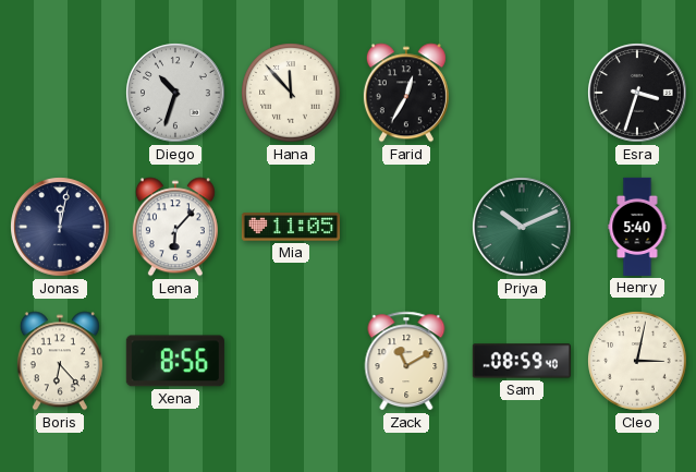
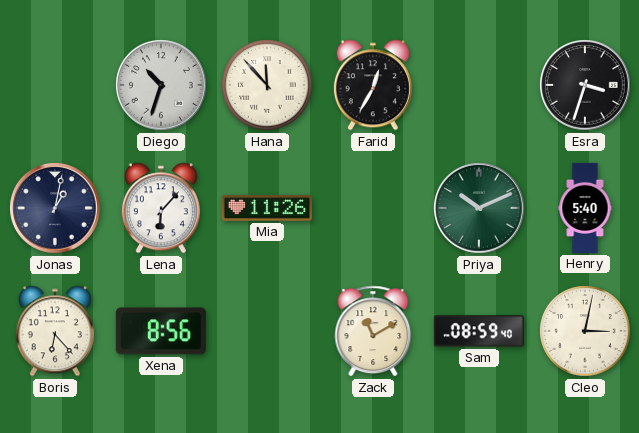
Jonas: 12:02 -> 1:02
Mia: 11:05 -> 11:26
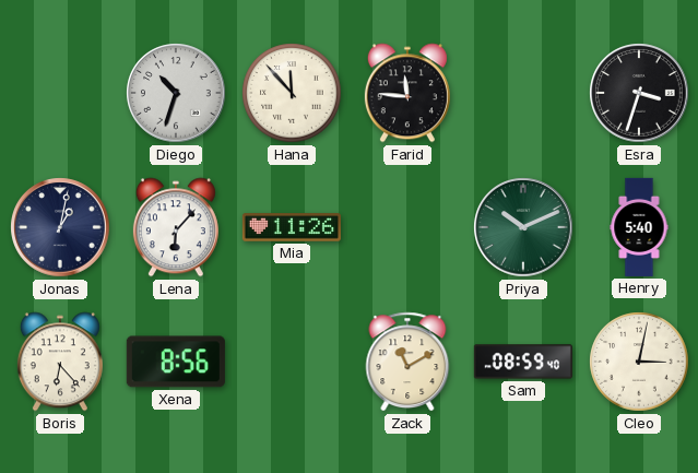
Farid: 12:35 -> 11:46
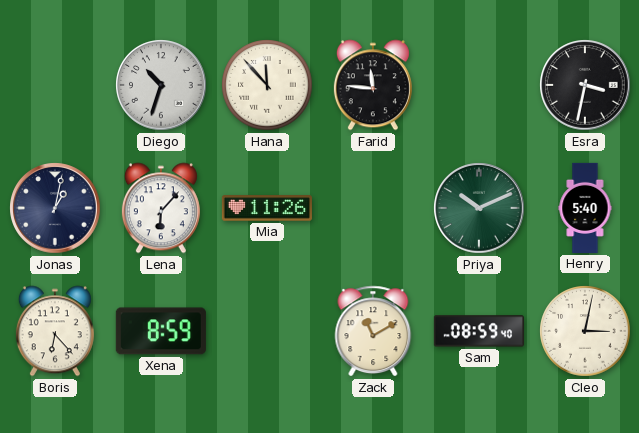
Esra: 3:33 -> 3:32
Xena: 8:56 -> 8:59
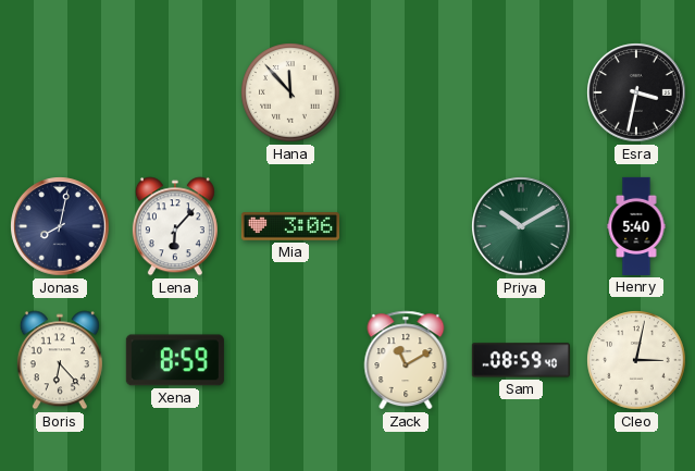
Diego: 10:33 -> none
Farid: 11:46 -> none
Jonas: 1:02 -> 8:02
Mia: 11:26 -> 3:06
Priya: 10:11 -> 10:10
